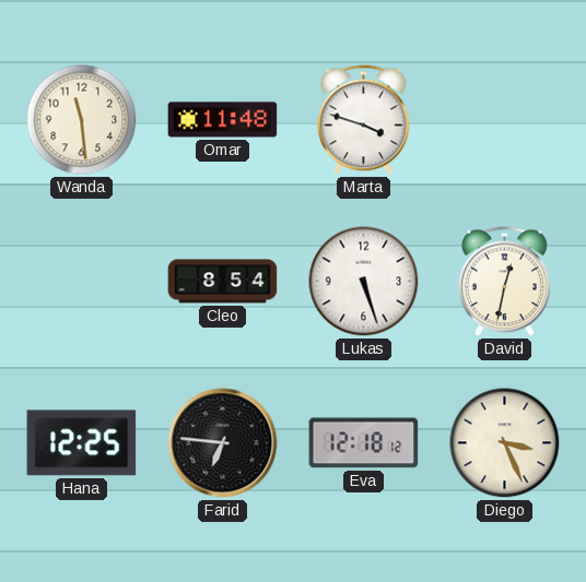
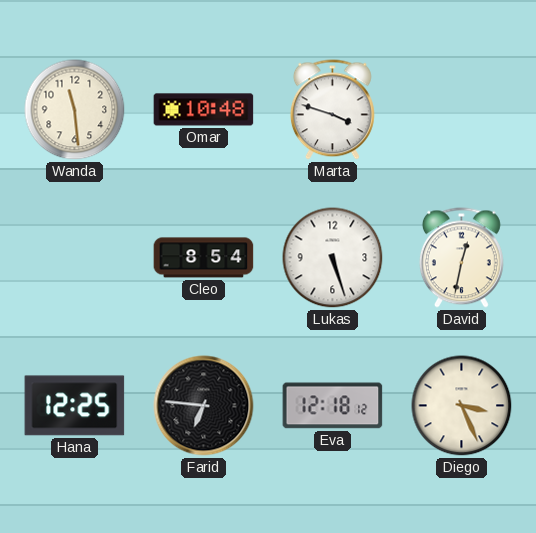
Omar: 11:48 -> 10:48
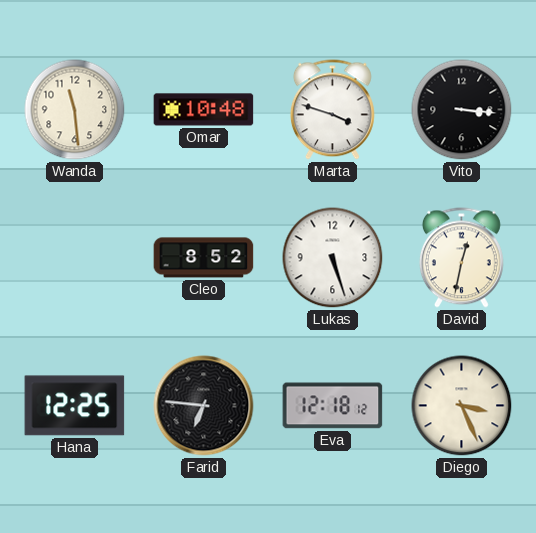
Vito: none -> 3:16
Cleo: 8:54 -> 8:52
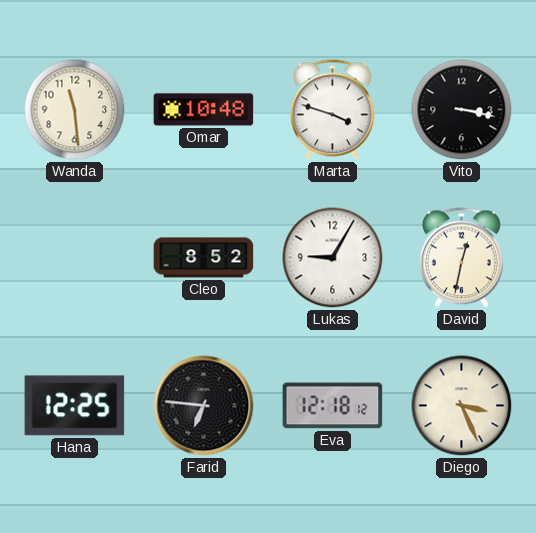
Vito: 3:16 -> 3:17
Lukas: 5:27 -> 9:05
